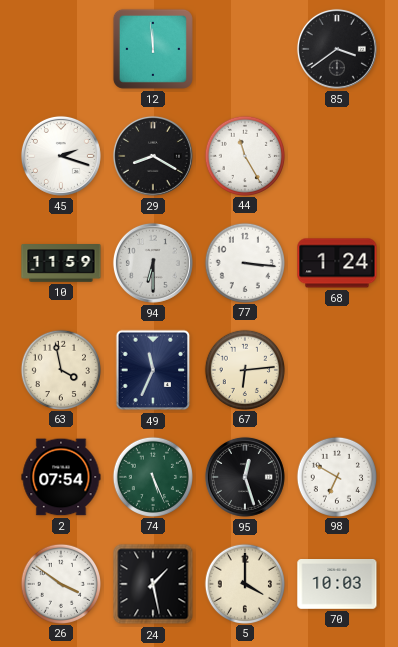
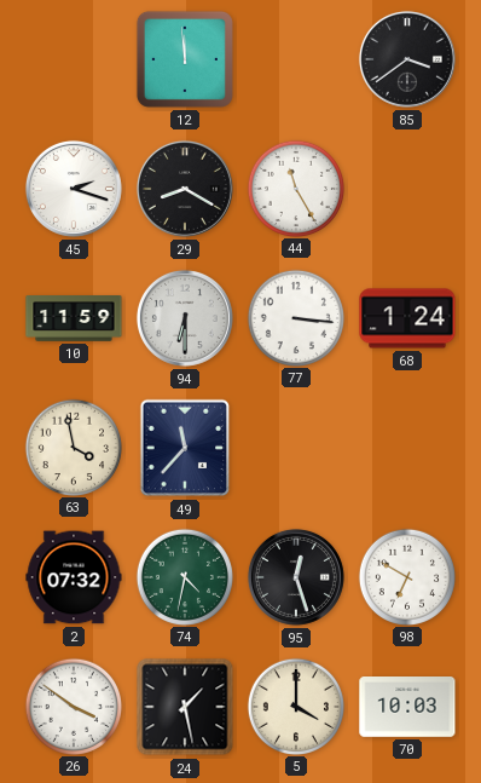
49: 11:34 -> 11:37
67: 6:14 -> none
2: 07:54 -> 07:32
74: 5:26 -> 4:32
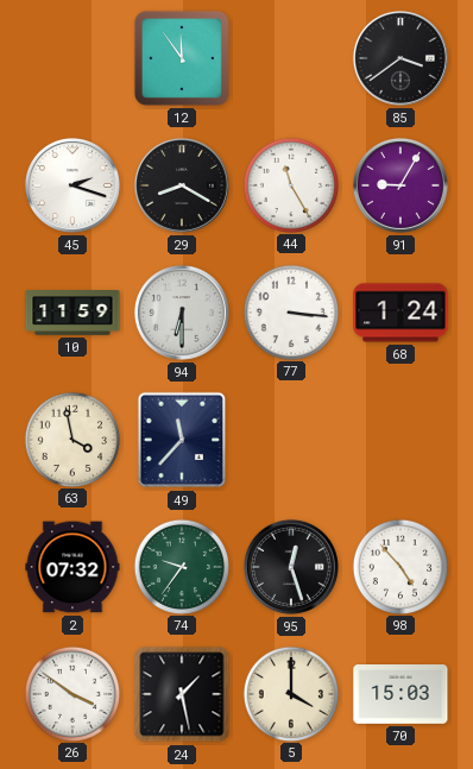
12: 11:59 -> 11:54
91: none -> 9:05
74: 4:32 -> 9:36
98: 6:50 -> 4:53
70: 10:03 -> 15:03
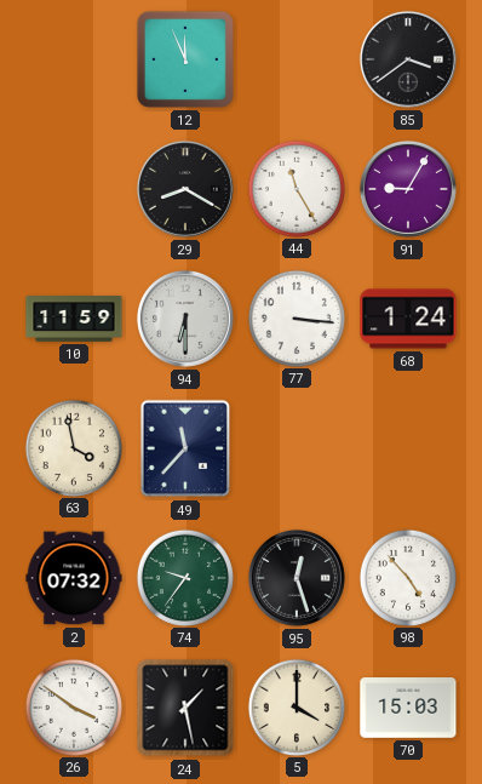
12: 11:54 -> 11:56
45: 2:18 -> none
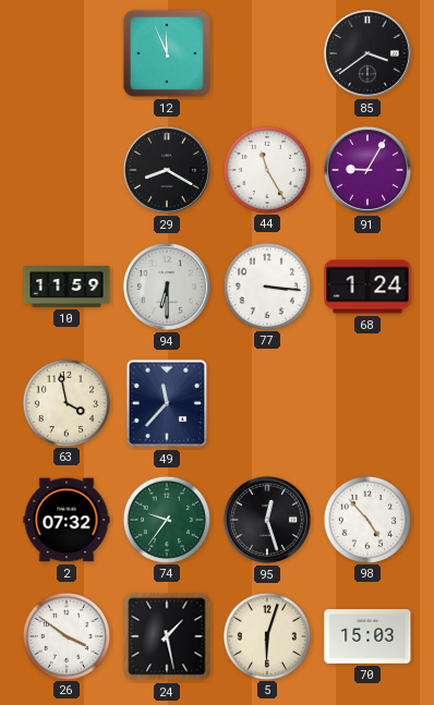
5: 4:00 -> 6:03
